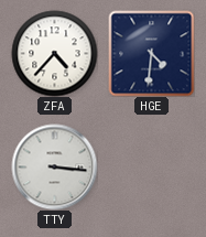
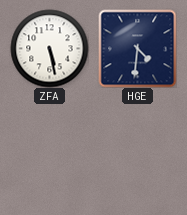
ZFA: 4:37 -> 5:28
TTY: 3:16 -> none
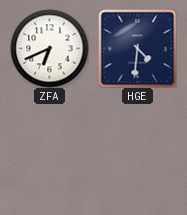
ZFA: 5:28 -> 6:41
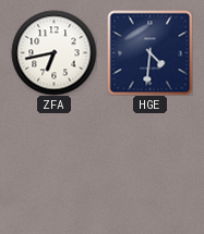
ZFA: 6:41 -> 6:43
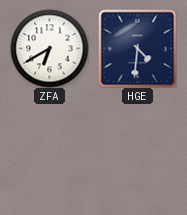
ZFA: 6:43 -> 6:40
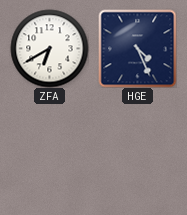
HGE: 4:31 -> 4:26
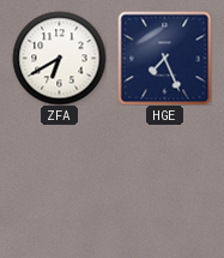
HGE: 4:26 -> 7:26
